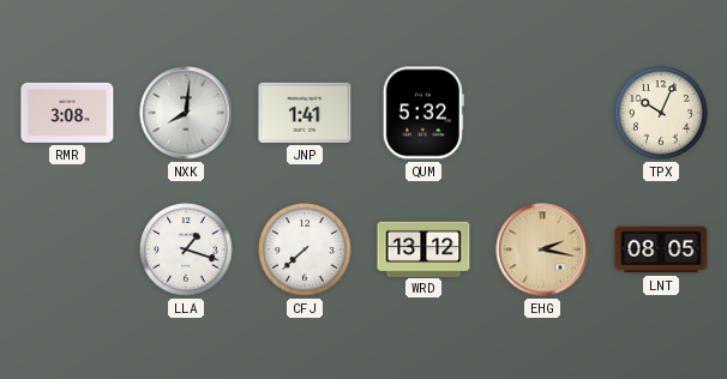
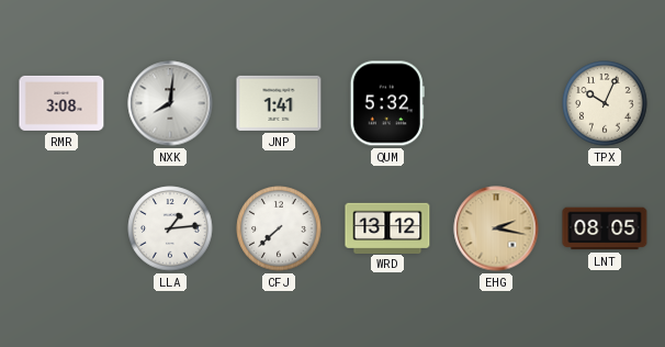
LLA: 1:18 -> 1:14
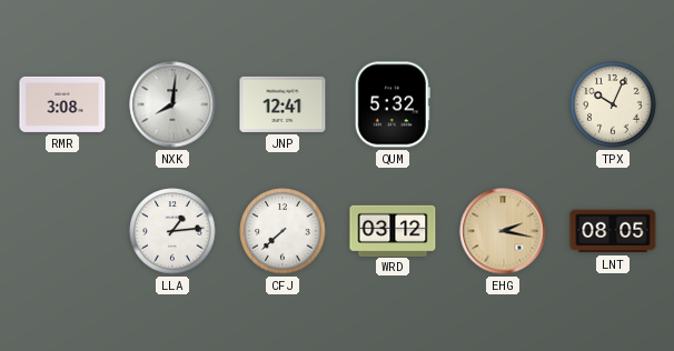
JNP: 1:41 -> 12:41
WRD: 13:12 -> 03:12
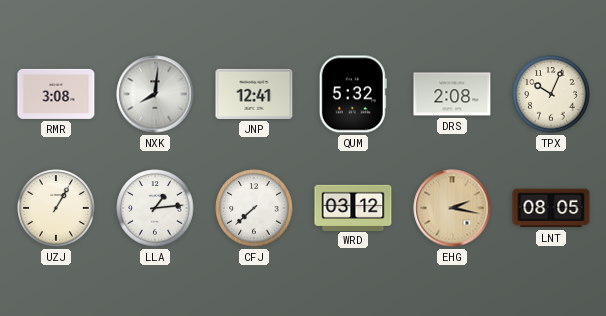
DRS: none -> 2:08
UZJ: none -> 1:05
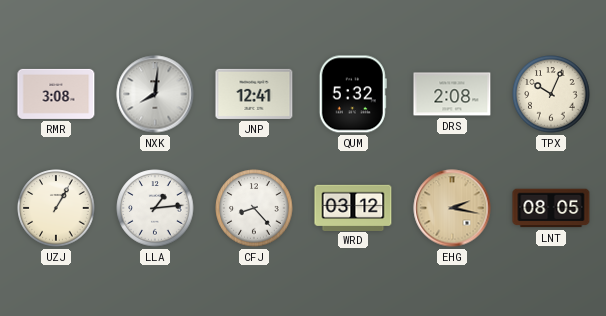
CFJ: 7:38 -> 8:23
